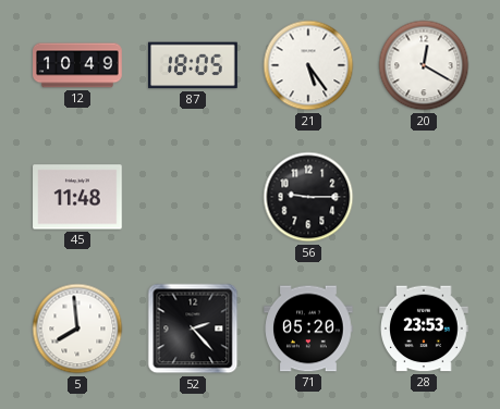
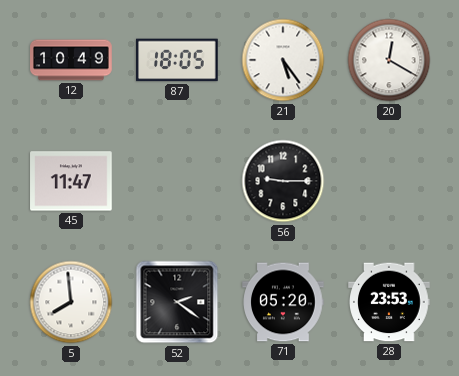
45: 11:48 -> 11:47
52: 2:23 -> 2:21
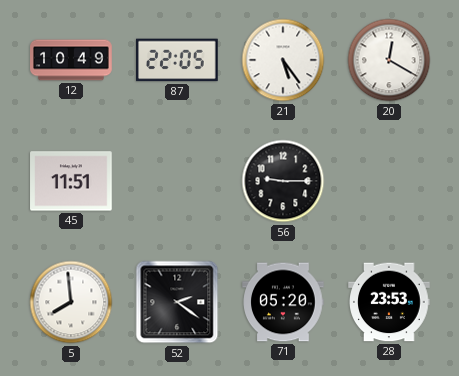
87: 18:05 -> 22:05
45: 11:47 -> 11:51
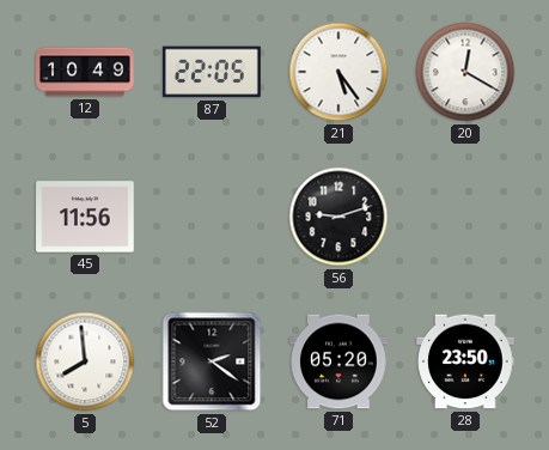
45: 11:51 -> 11:56
56: 9:15 -> 9:12
28: 23:53 -> 23:50
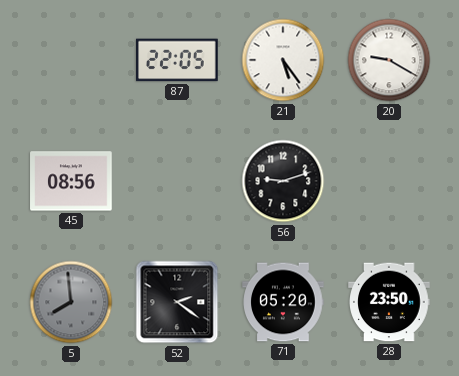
12: 10:49 -> none
20: 12:20 -> 9:20
45: 11:56 -> 08:56
5 dial: white -> grey
